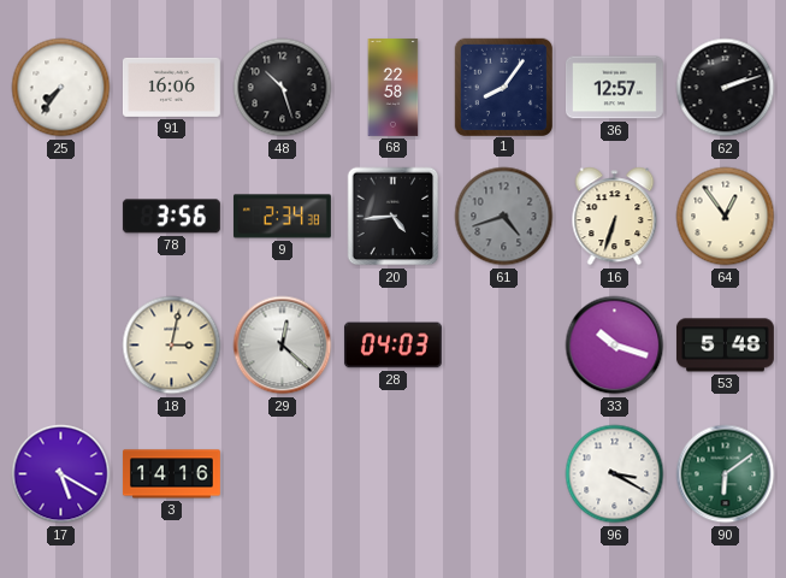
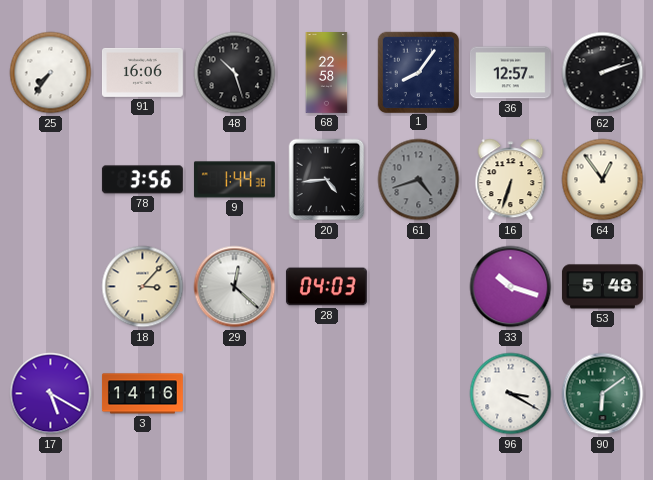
9: 2:34 -> 1:44
18: 3:02 -> 3:07
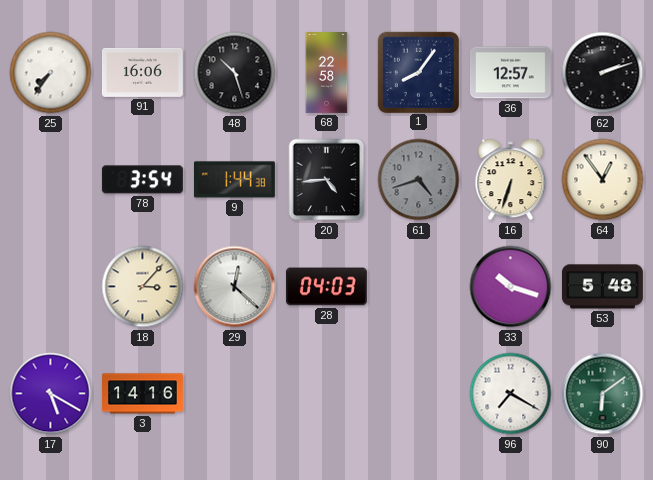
78: 3:56 -> 3:54
96: 3:20 -> 7:20
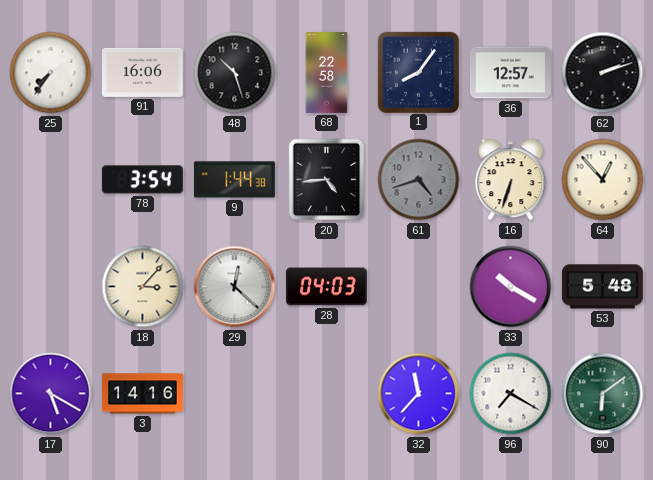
64: 12:54 -> 12:53
33: 10:18 -> 10:20
32: none -> 11:37
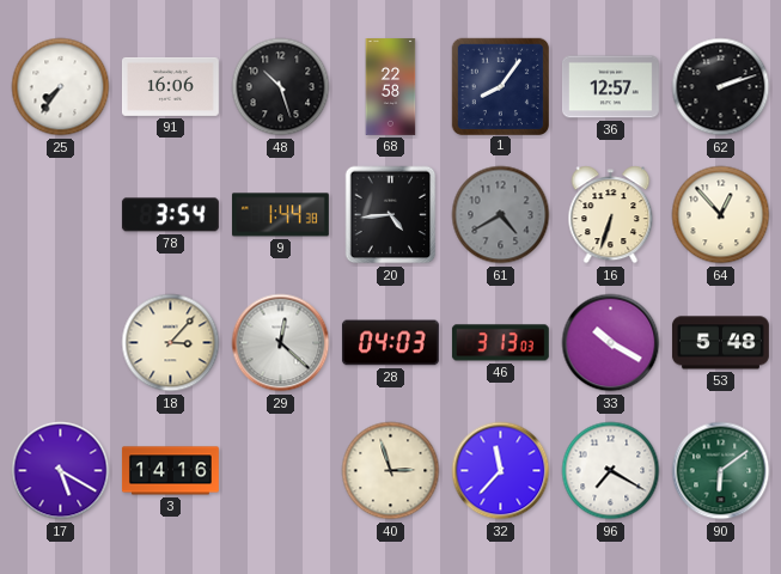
61: 4:42 -> 4:40
46: none -> 3:13
40: none -> 2:57
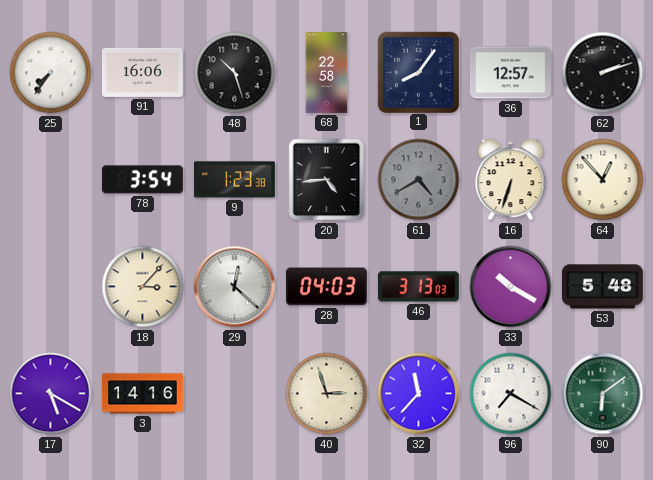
9: 1:44 -> 1:23
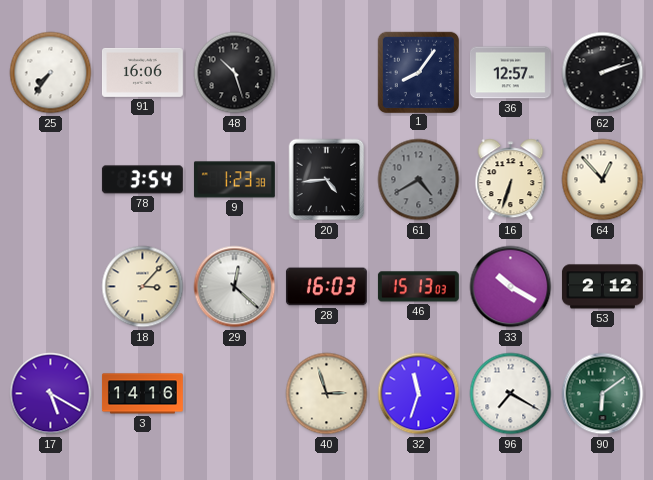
68: 22:58 -> none
28: 04:03 -> 16:03
46: 3:13 -> 15:13
53: 5:48 -> 2:12
32: 11:37 -> 11:33
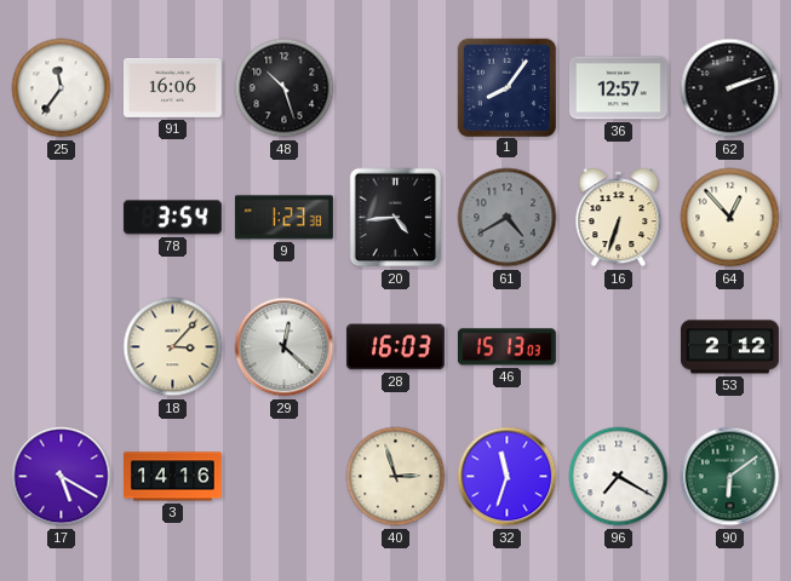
25: 7:36 -> 11:36
33: 10:20 -> none
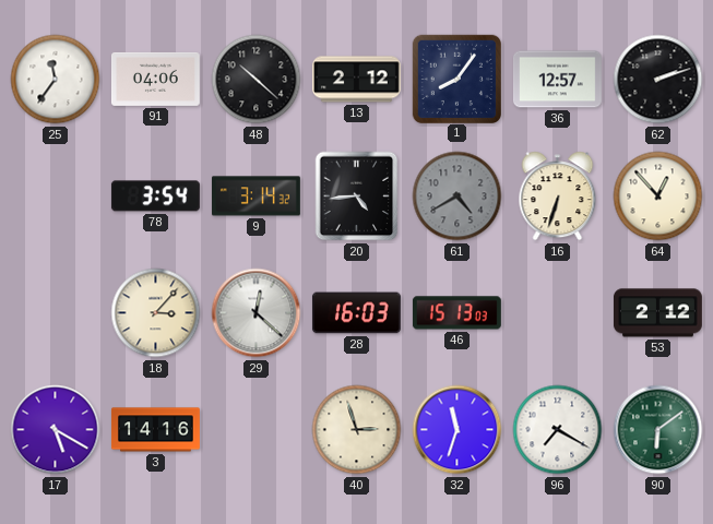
91: 16:06 -> 04:06
48: 10:27 -> 10:22
13: none -> 2:12
9: 1:23 -> 3:14
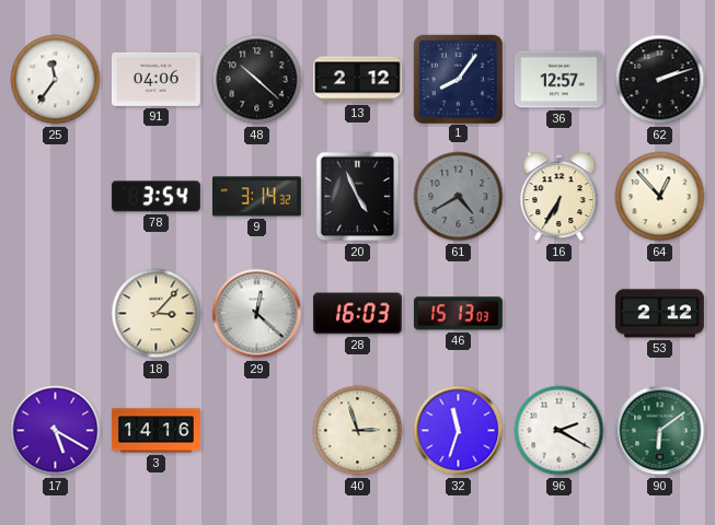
20: 4:44 -> 4:56
16: 6:33 -> 6:35
96: 7:20 -> 2:20
